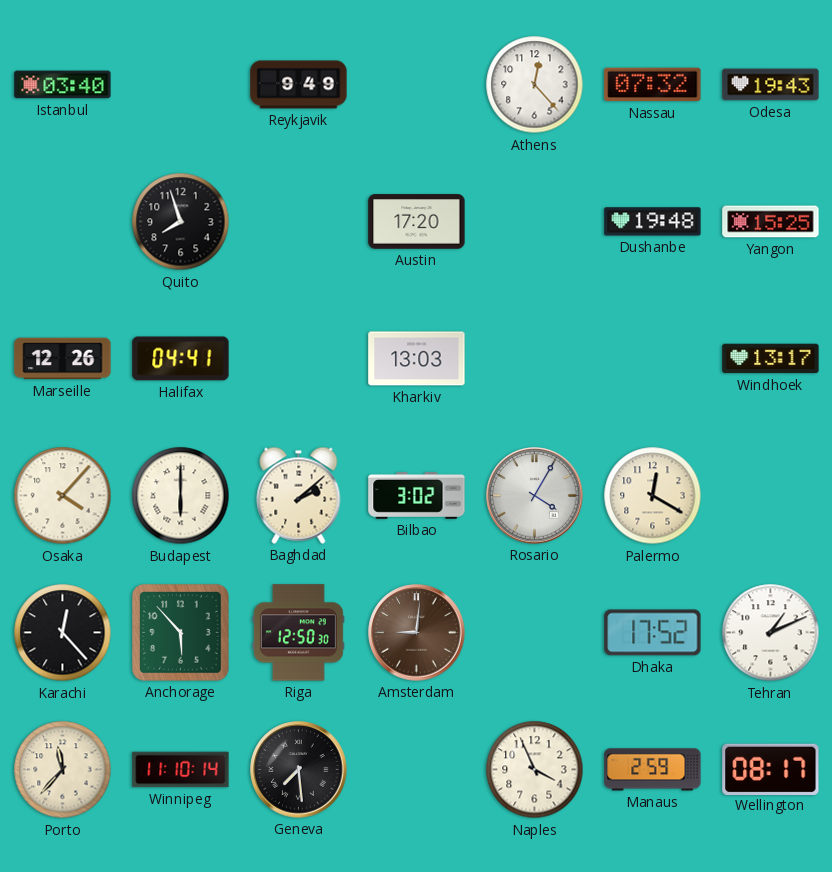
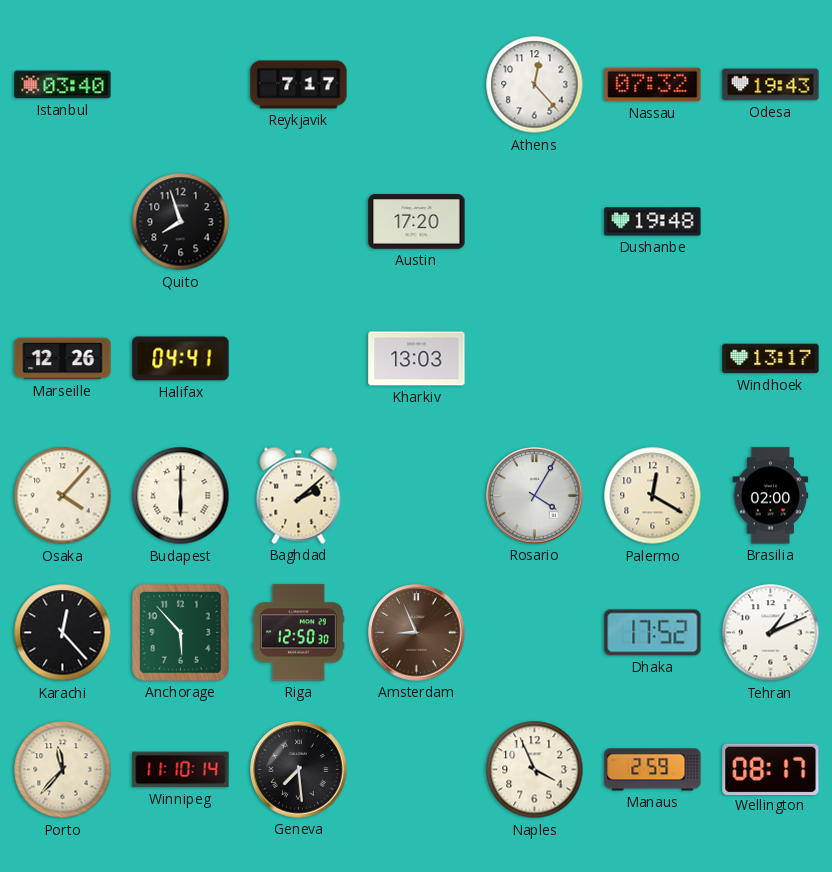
Reykjavik: 9:49 -> 7:17
Yangon: 15:25 -> none
Bilbao: 3:02 -> none
Brasilia: none -> 02:00
Amsterdam: 9:01 -> 8:56
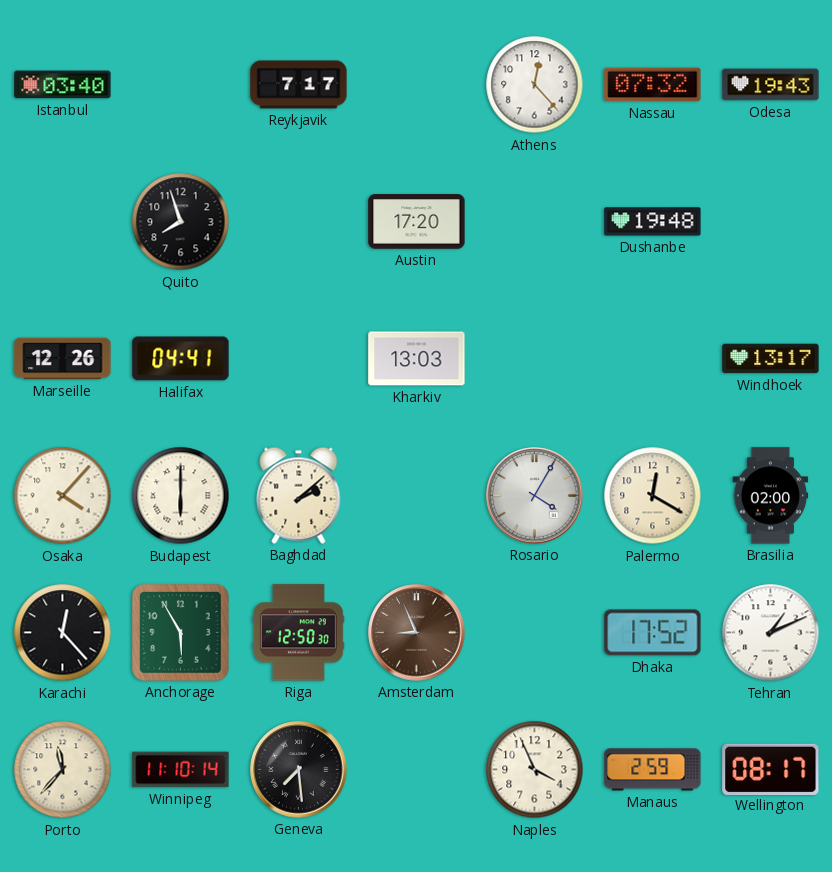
Anchorage: 5:53 -> 5:55
